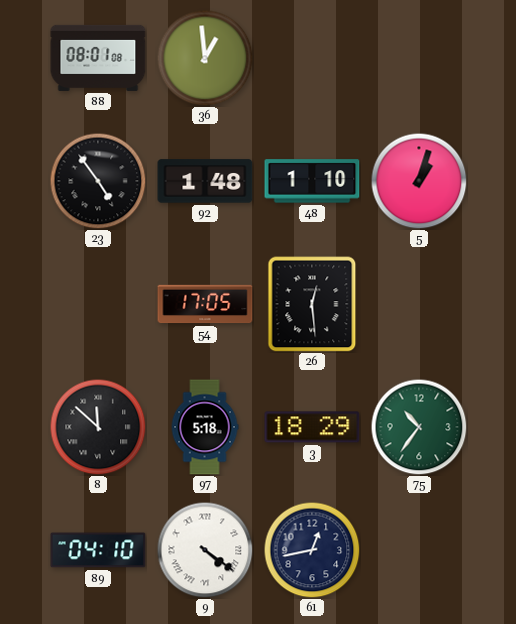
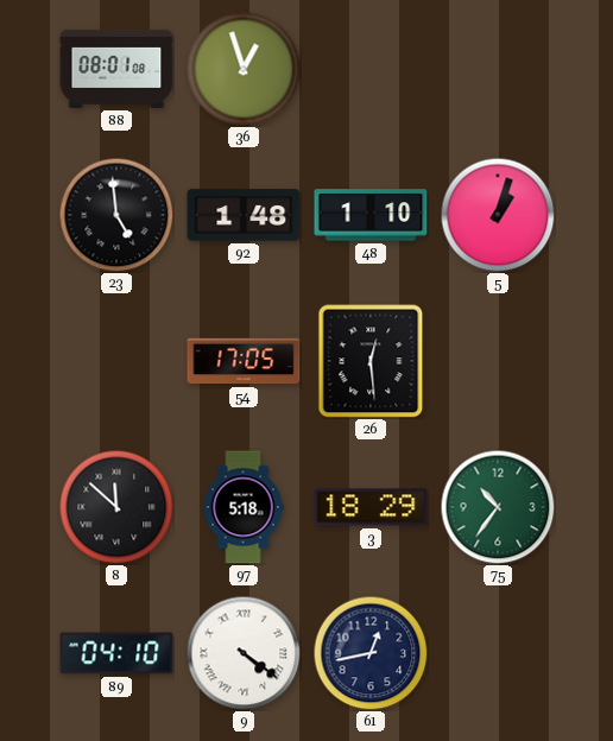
36: 12:59 -> 12:57
23: 4:54 -> 4:59
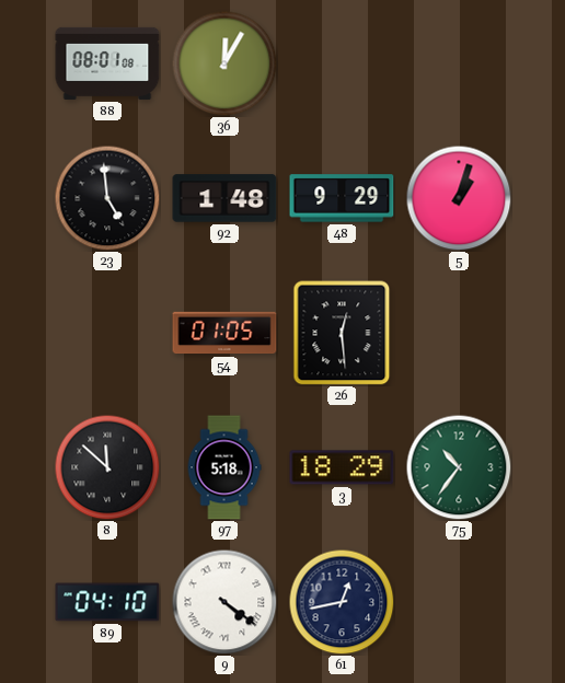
36: 12:57 -> 12:05
48: 1:10 -> 9:29
54: 17:05 -> 01:05
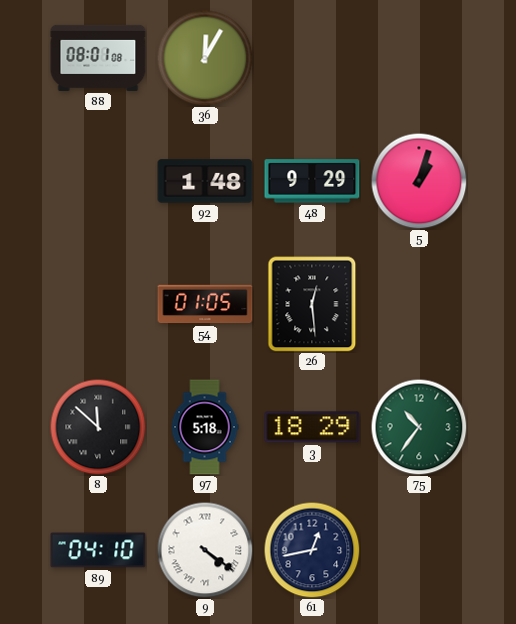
23: 4:59 -> none
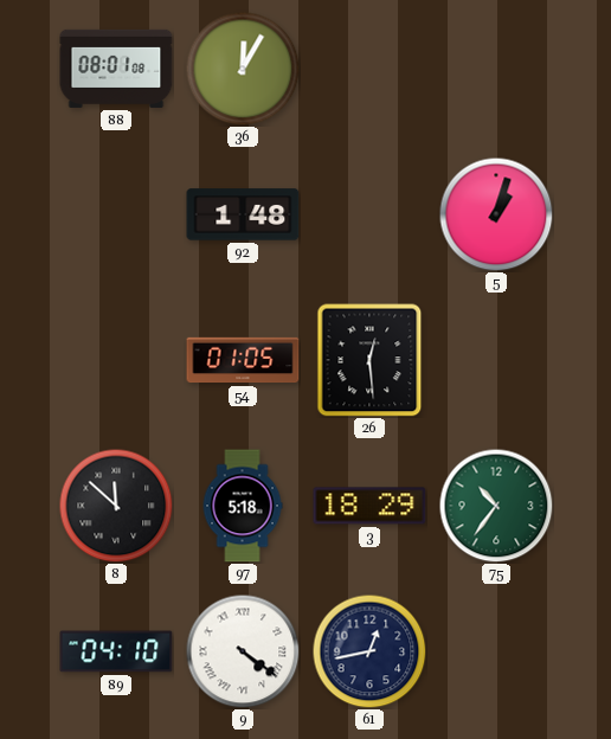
48: 9:29 -> none
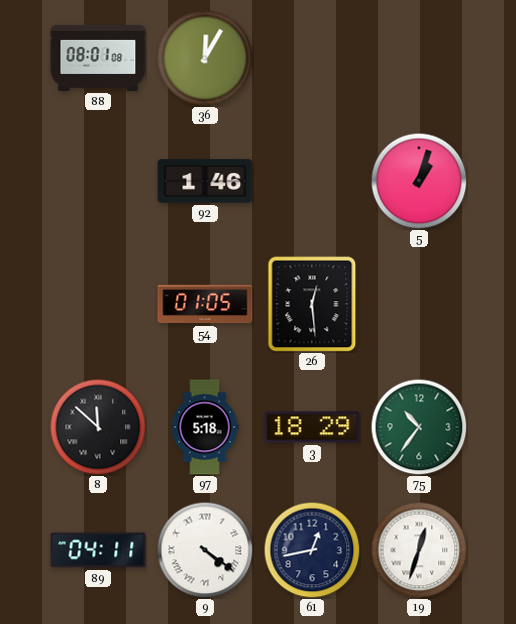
92: 1:48 -> 1:46
89: 04:10 -> 04:11
19: none -> 12:33
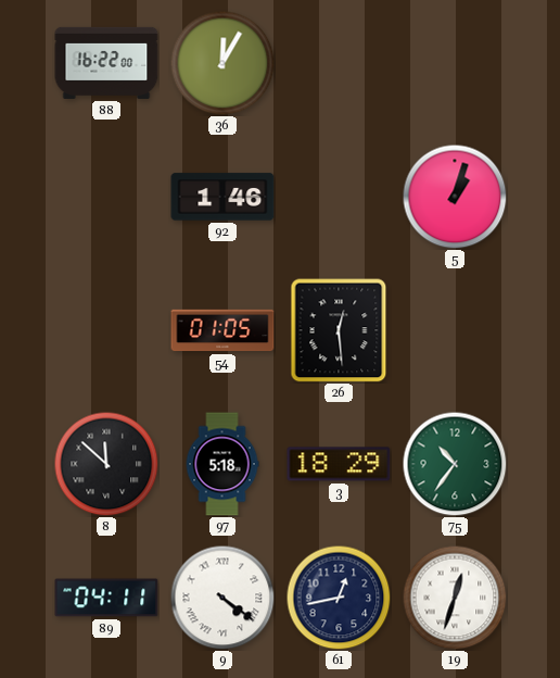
88: 08:01 -> 16:22
